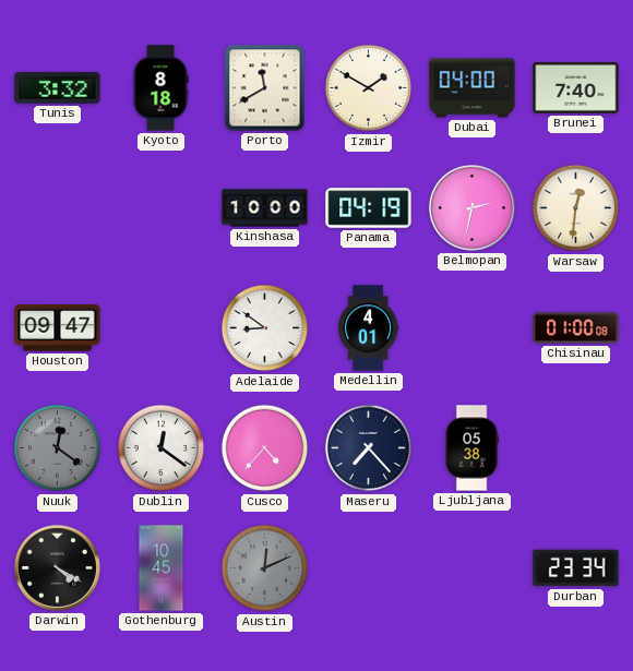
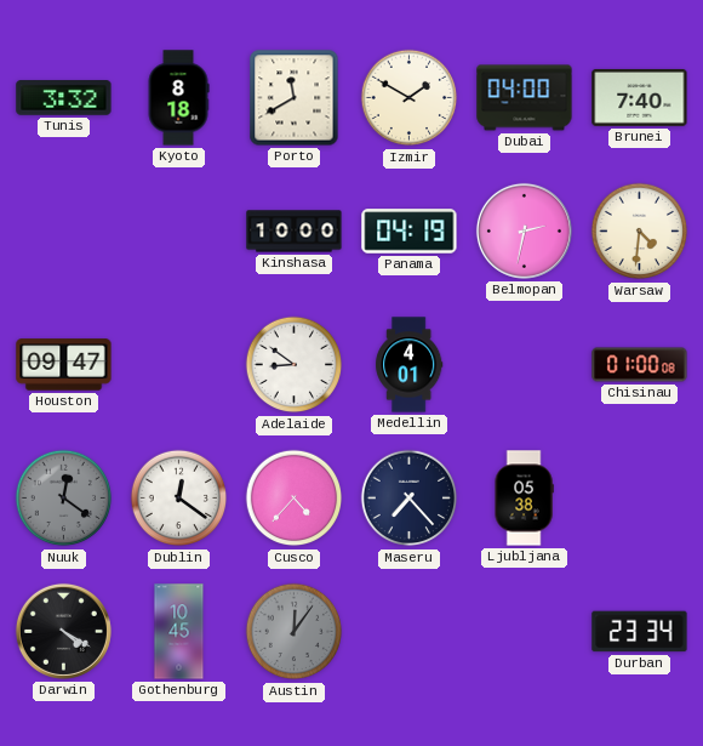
Warsaw: 12:31 -> 4:31
Austin: 12:11 -> 12:06
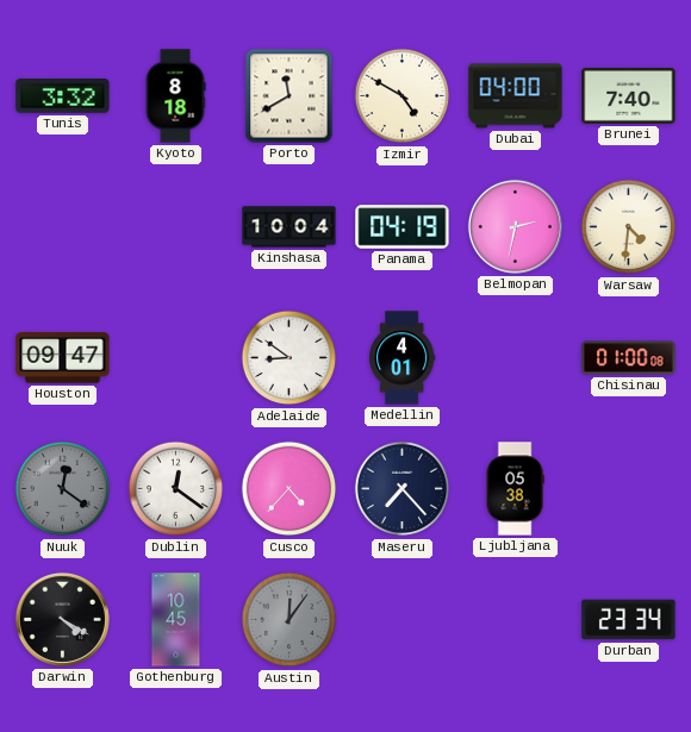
Izmir: 1:50 -> 4:50
Kinshasa: 10:00 -> 10:04
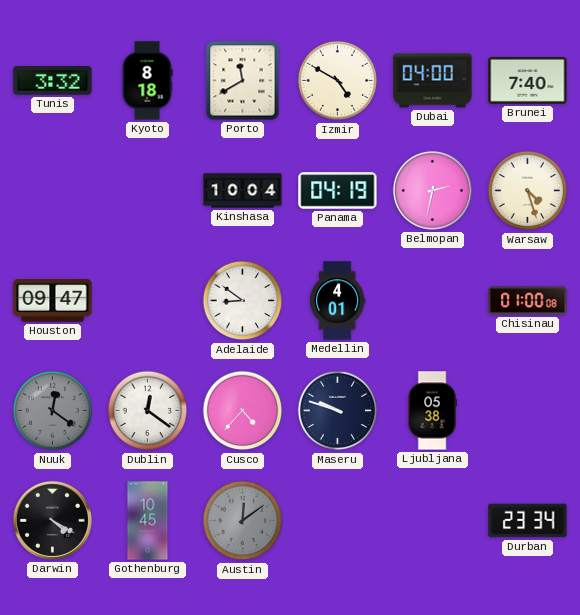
Warsaw: 4:31 -> 4:27
Maseru: 7:23 -> 9:48
Austin: 12:06 -> 12:09
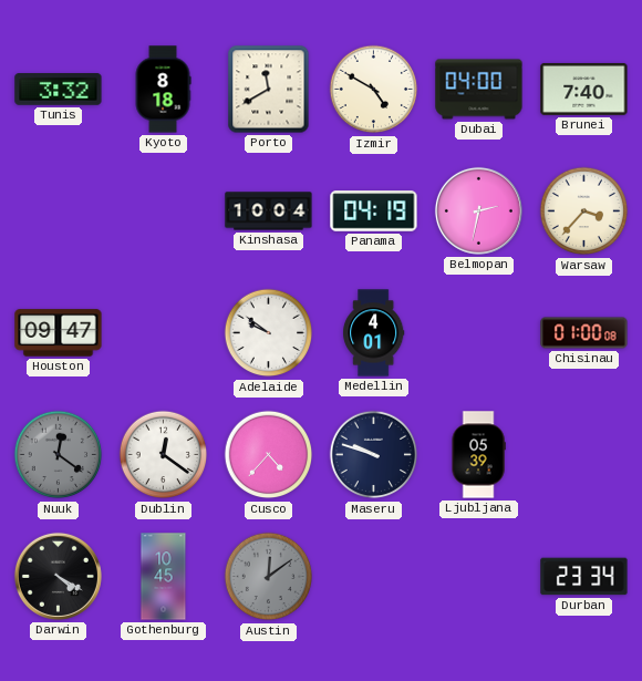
Warsaw: 4:27 -> 3:37
Adelaide: 8:51 -> 9:51
Ljubljana: 05:38 -> 05:39
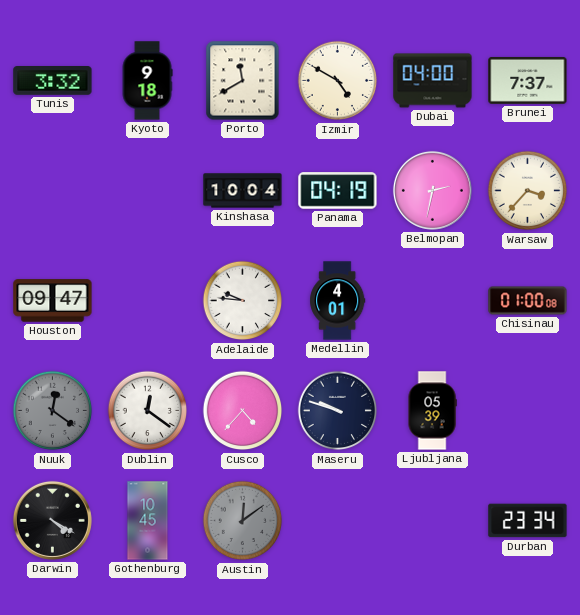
Kyoto: 8:18 -> 9:18
Brunei: 7:40 -> 7:37
Adelaide: 9:51 -> 9:46
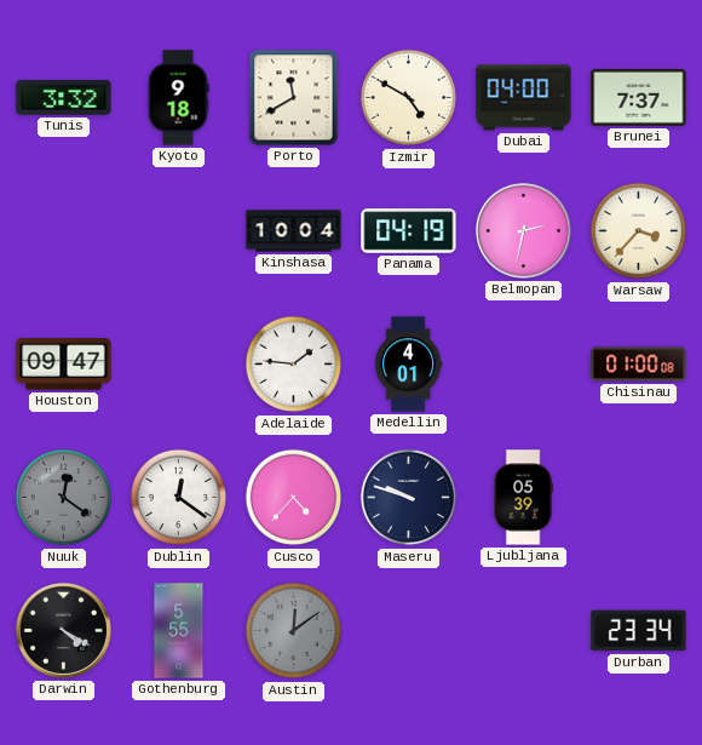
Adelaide: 9:46 -> 1:46
Gothenburg: 10:45 -> 5:55
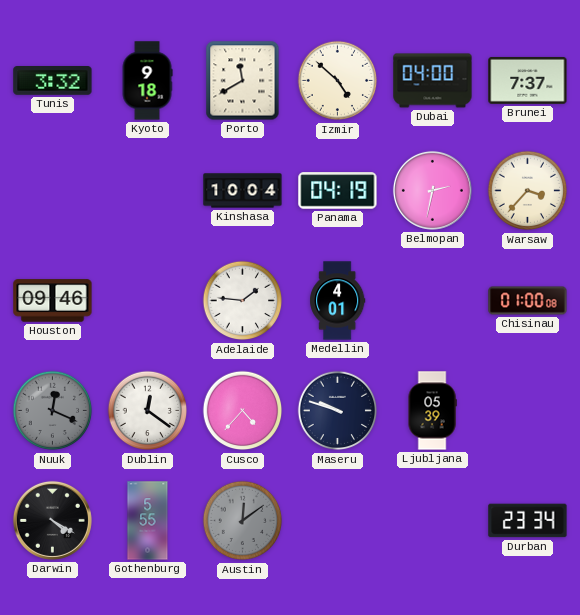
Izmir: 4:50 -> 4:52
Houston: 09:47 -> 09:46
Nuuk: 12:21 -> 12:19
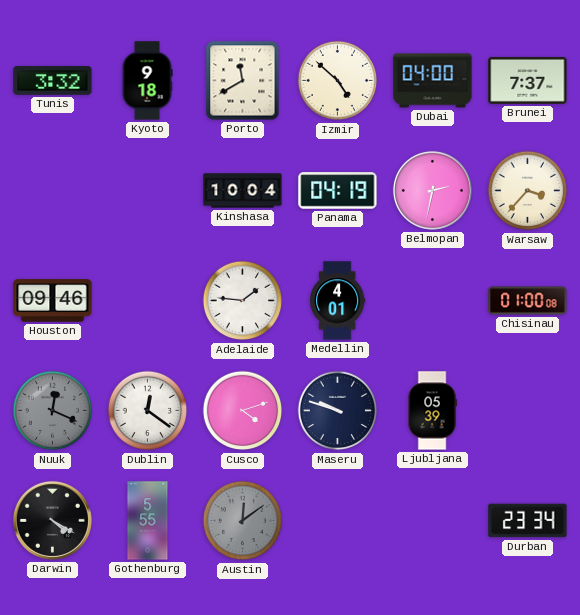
Cusco: 4:37 -> 4:12
